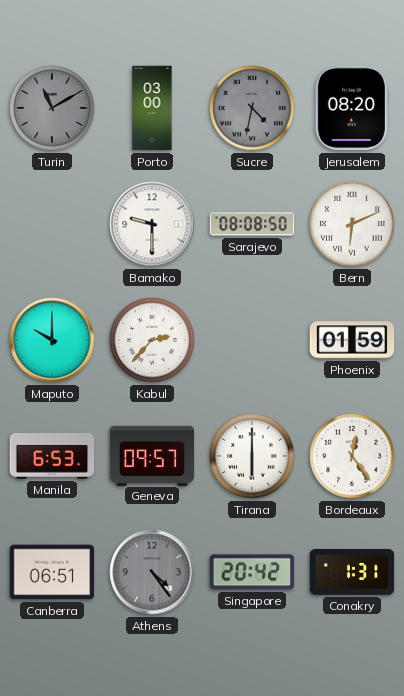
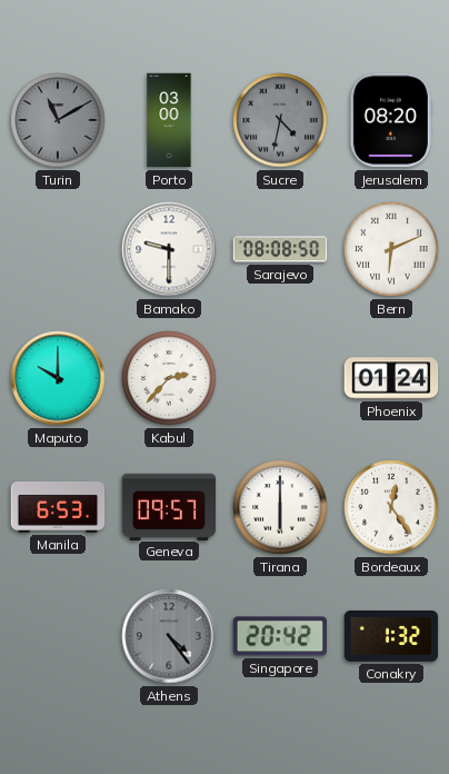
Phoenix: 01:59 -> 01:24
Canberra: 06:51 -> none
Conakry: 1:31 -> 1:32
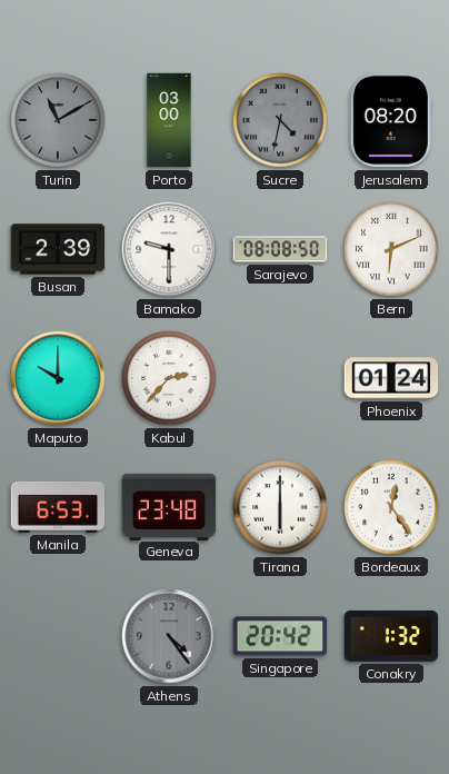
Busan: none -> 2:39
Geneva: 09:57 -> 23:48
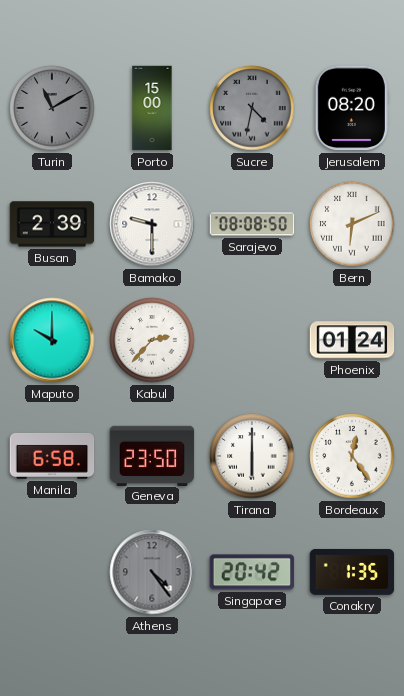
Porto: 03:00 -> 15:00
Manila: 6:53 -> 6:58
Geneva: 23:48 -> 23:50
Conakry: 1:32 -> 1:35
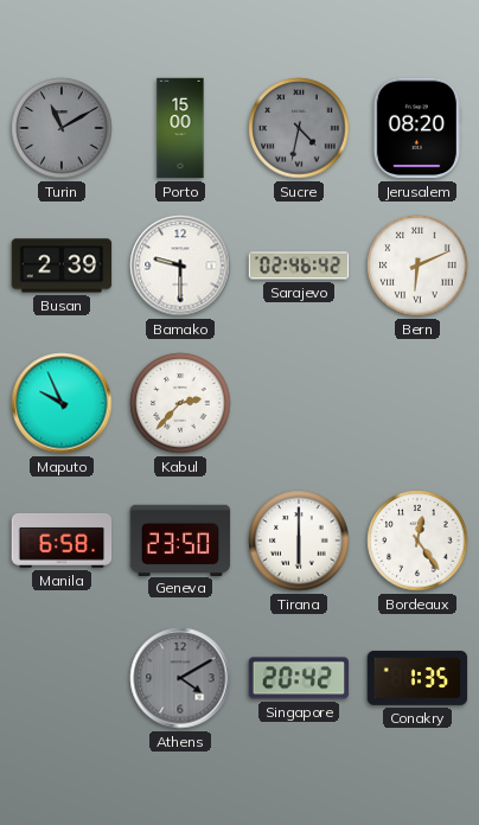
Sarajevo: 08:08 -> 02:46
Maputo: 10:00 -> 9:56
Phoenix: 01:24 -> none
Athens: 4:24 -> 4:10
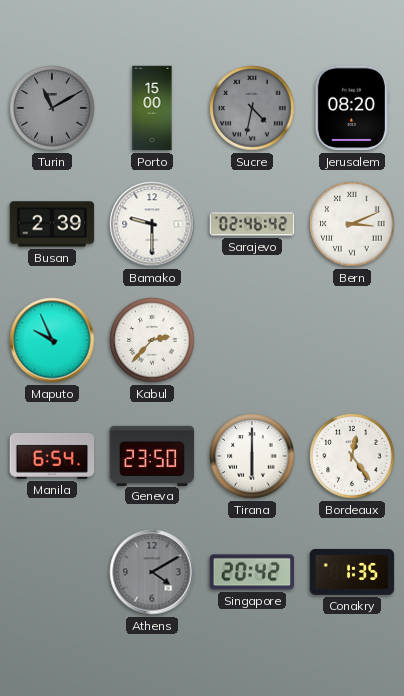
Bern: 6:11 -> 3:11
Manila: 6:58 -> 6:54
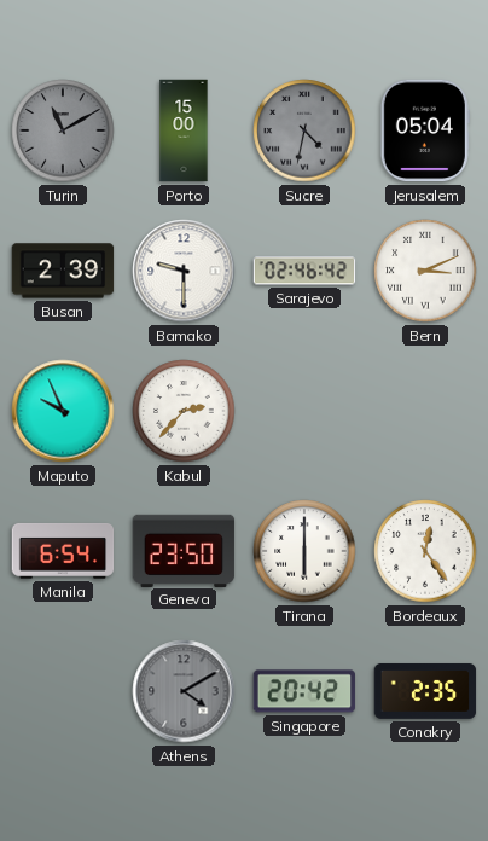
Jerusalem: 08:20 -> 05:04
Conakry: 1:35 -> 2:35
